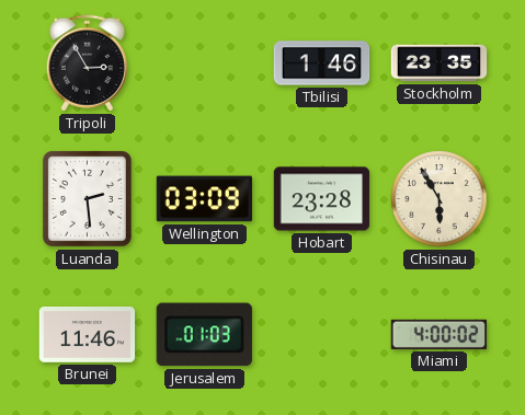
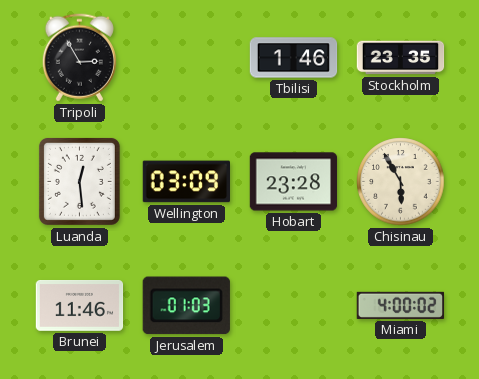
Luanda: 2:29 -> 12:29
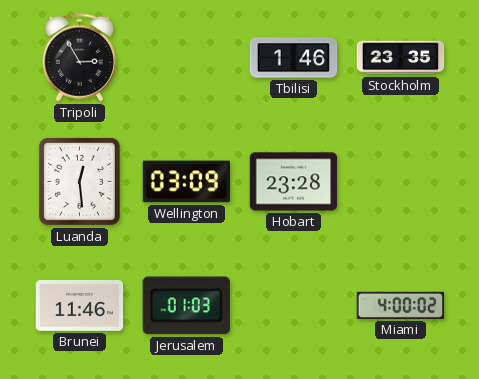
Chisinau: 5:55 -> none
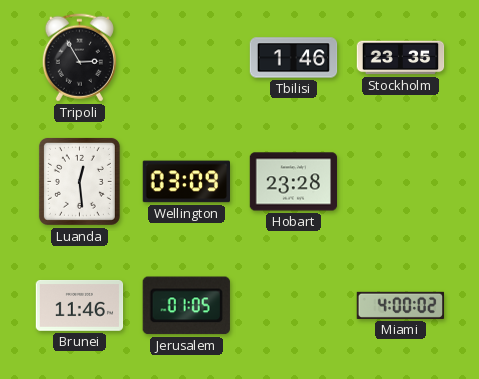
Jerusalem: 01:03 -> 01:05
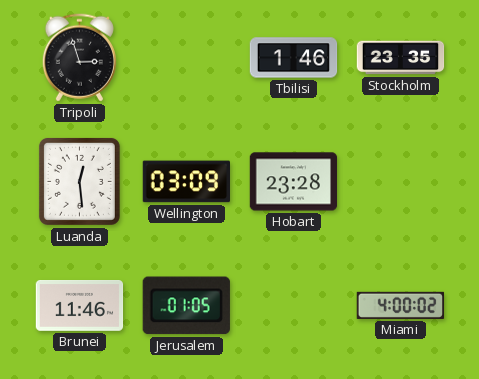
Tripoli: 2:55 -> 2:57
